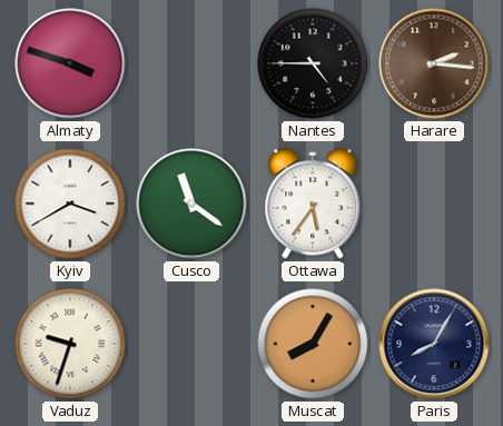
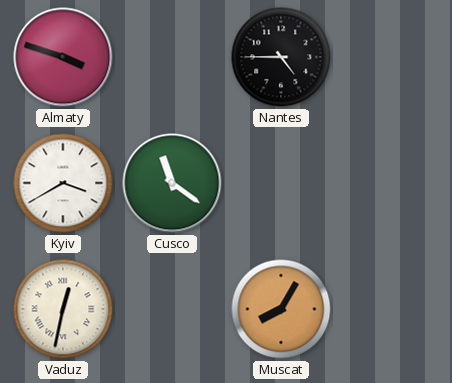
Harare: 2:16 -> none
Ottawa: 5:36 -> none
Vaduz: 9:33 -> 12:32
Paris: 8:05 -> none
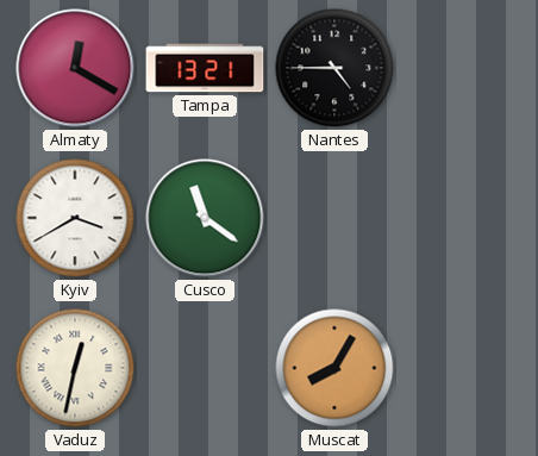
Almaty: 3:48 -> 12:20
Tampa: none -> 13:21
